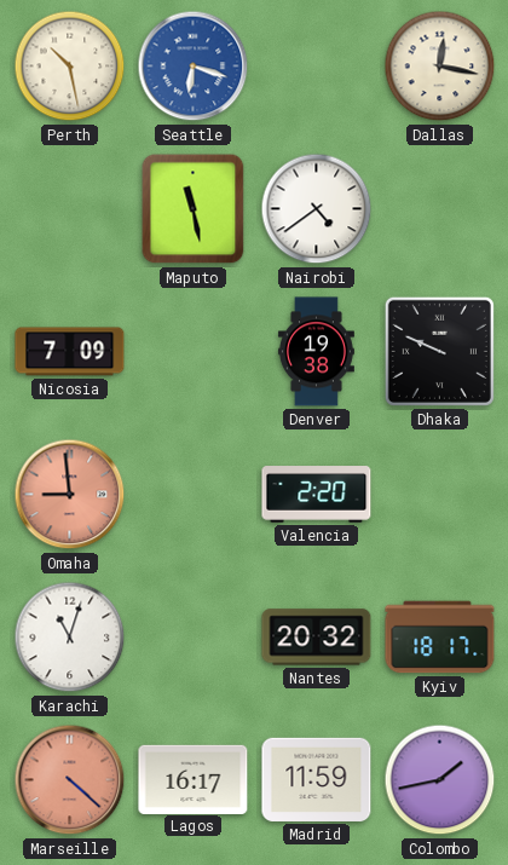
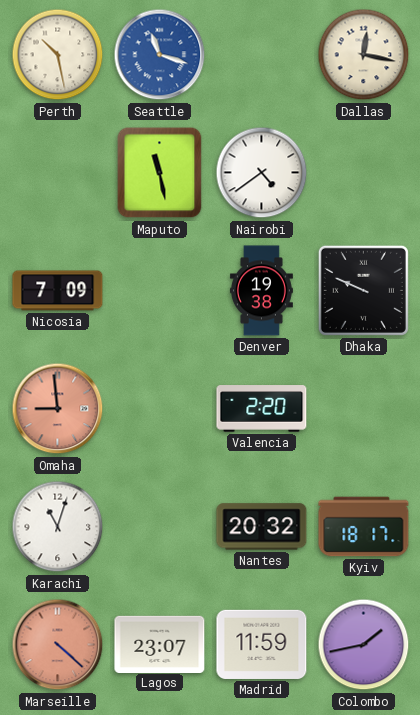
Seattle: 6:18 -> 11:18
Lagos: 16:17 -> 23:07
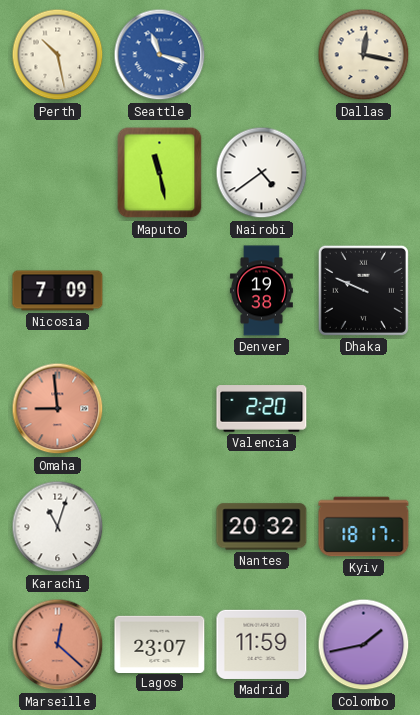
Marseille: 4:22 -> 12:22
